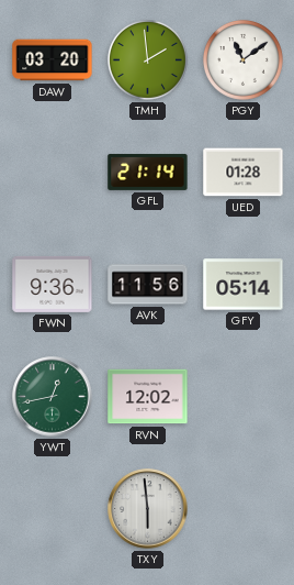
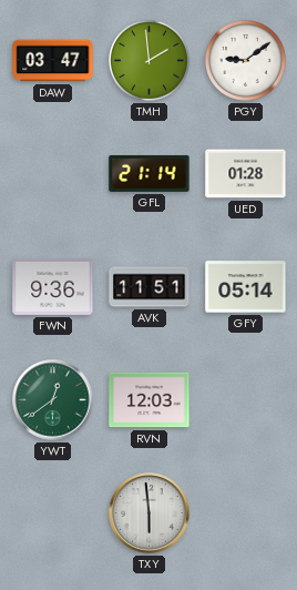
DAW: 03:20 -> 03:47
PGY: 11:09 -> 9:09
AVK: 11:56 -> 11:51
YWT: 12:43 -> 12:39
RVN: 12:02 -> 12:03
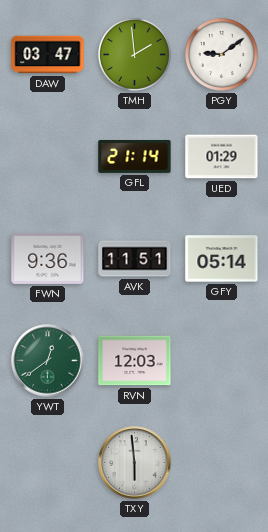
UED: 01:28 -> 01:29
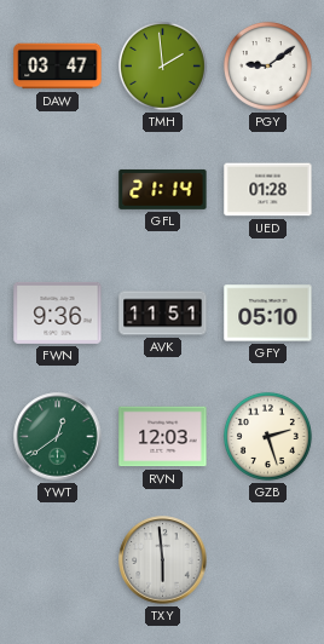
UED: 01:29 -> 01:28
GFY: 05:14 -> 05:10
GZB: none -> 2:27
